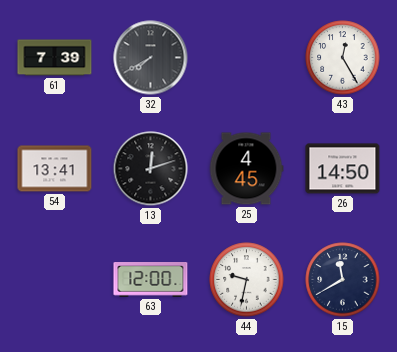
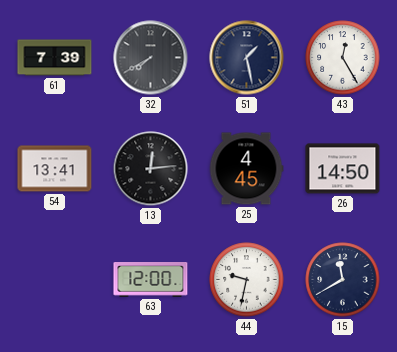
51: none -> 1:28
13: 12:12 -> 12:14
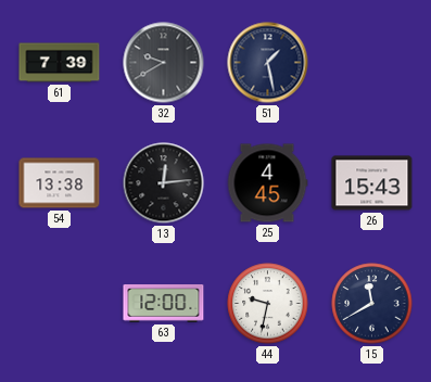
32: 7:40 -> 9:40
43: 12:25 -> none
54: 13:41 -> 13:38
26: 14:50 -> 15:43
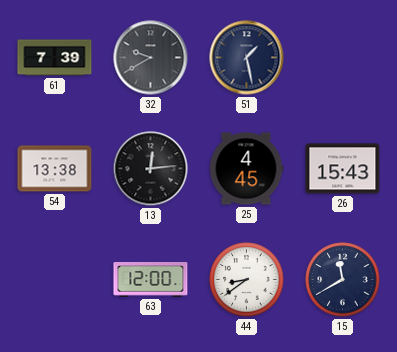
44: 9:32 -> 8:39
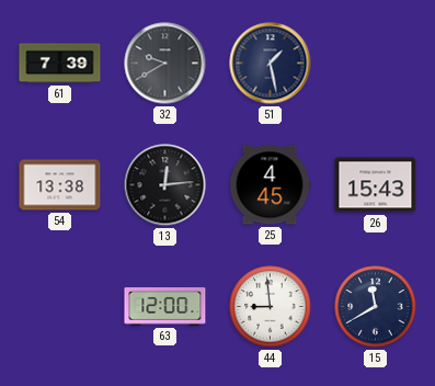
44: 8:39 -> 8:59
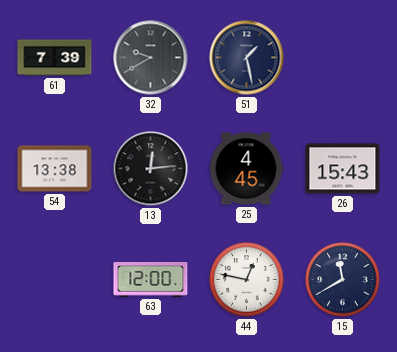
44: 8:59 -> 12:47
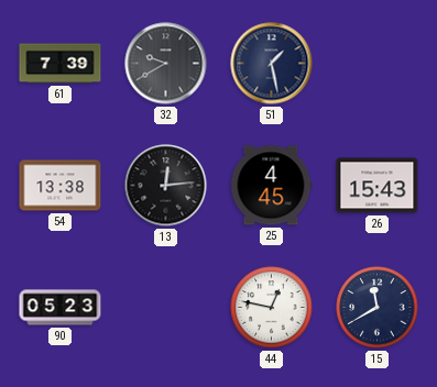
90: none -> 05:23
63: 12:00 -> none
